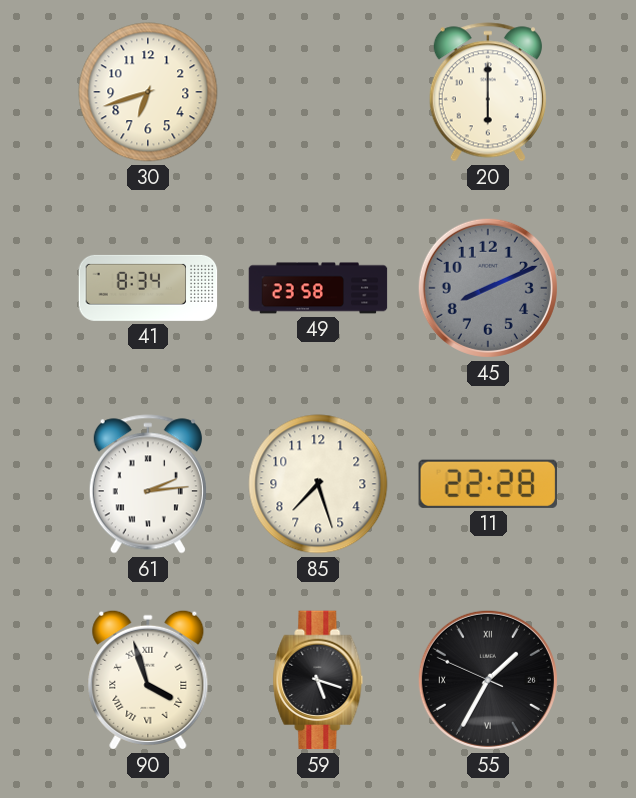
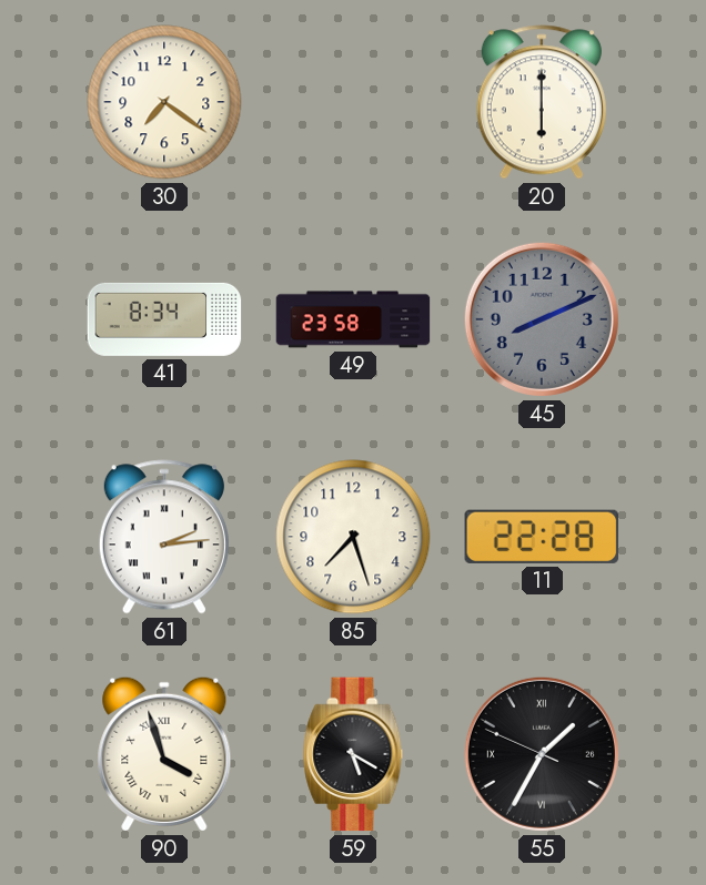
30: 6:42 -> 7:21
59: 5:18 -> 5:20
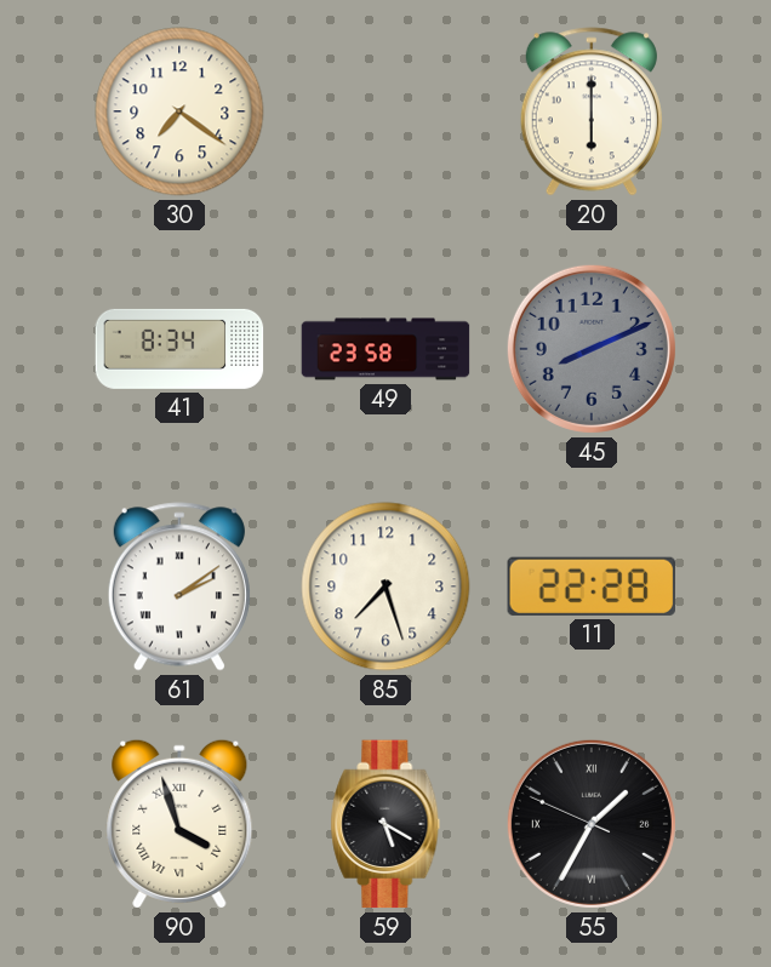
61: 2:14 -> 2:09
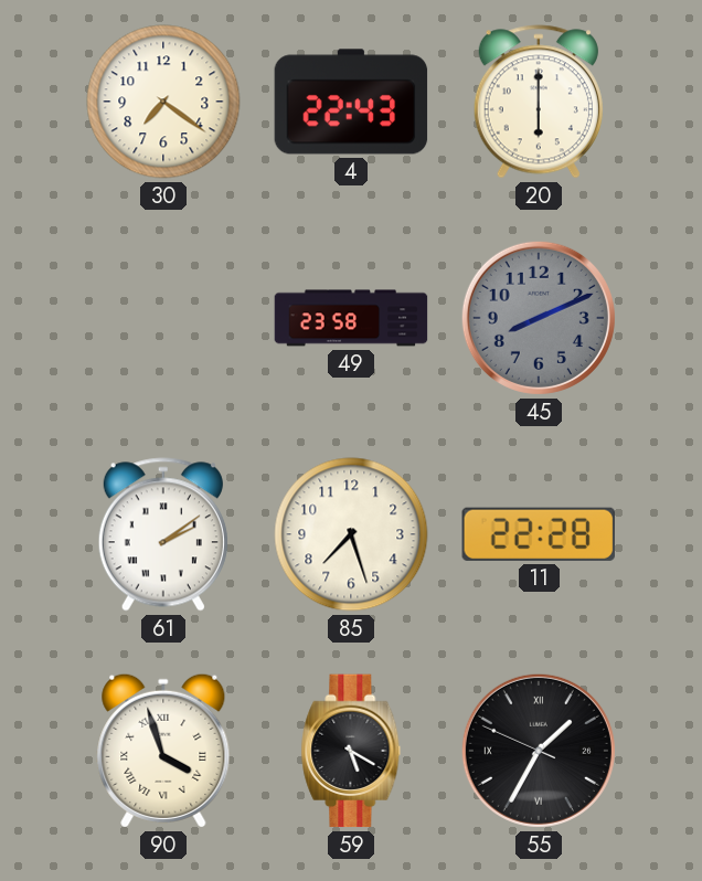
4: none -> 22:43
41: 8:34 -> none
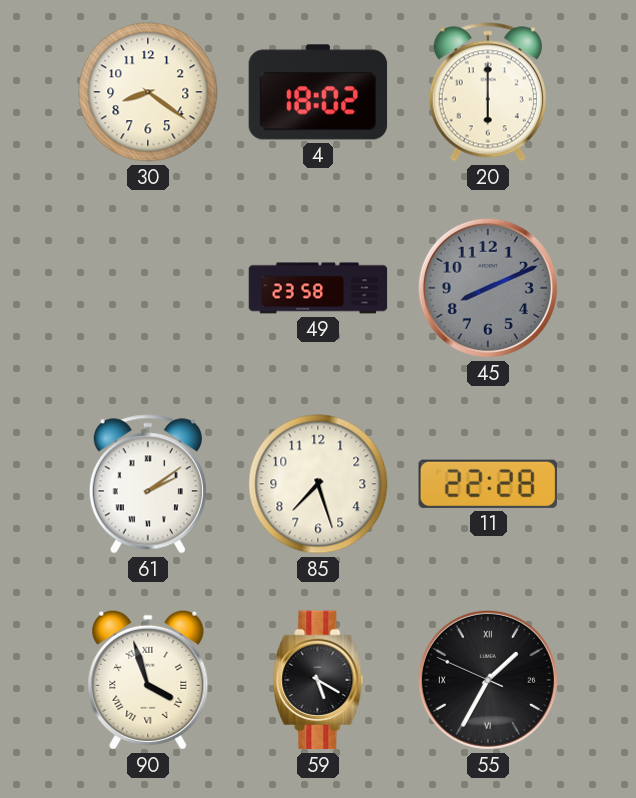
30: 7:21 -> 8:21
4: 22:43 -> 18:02
